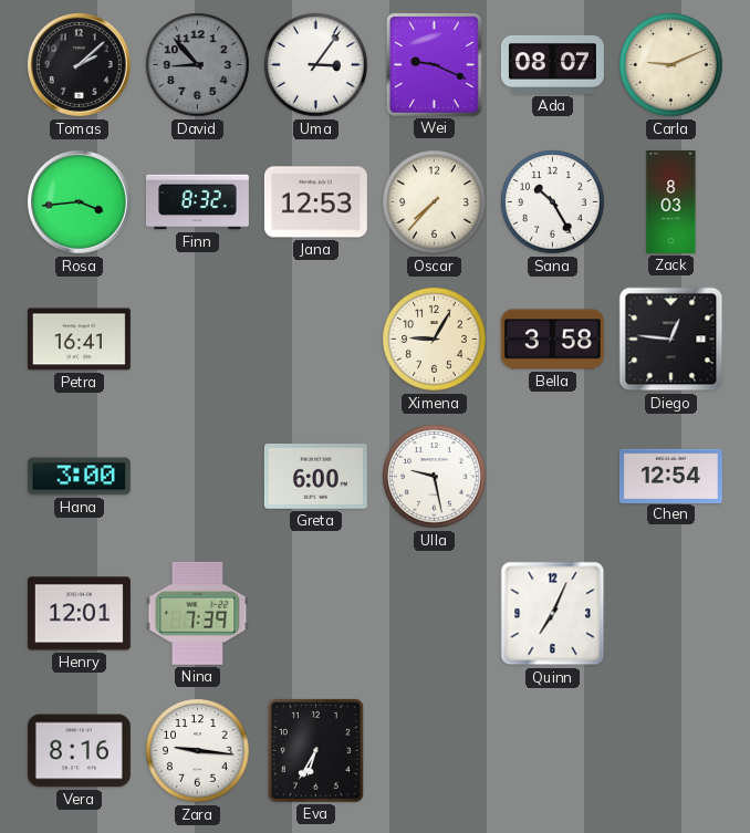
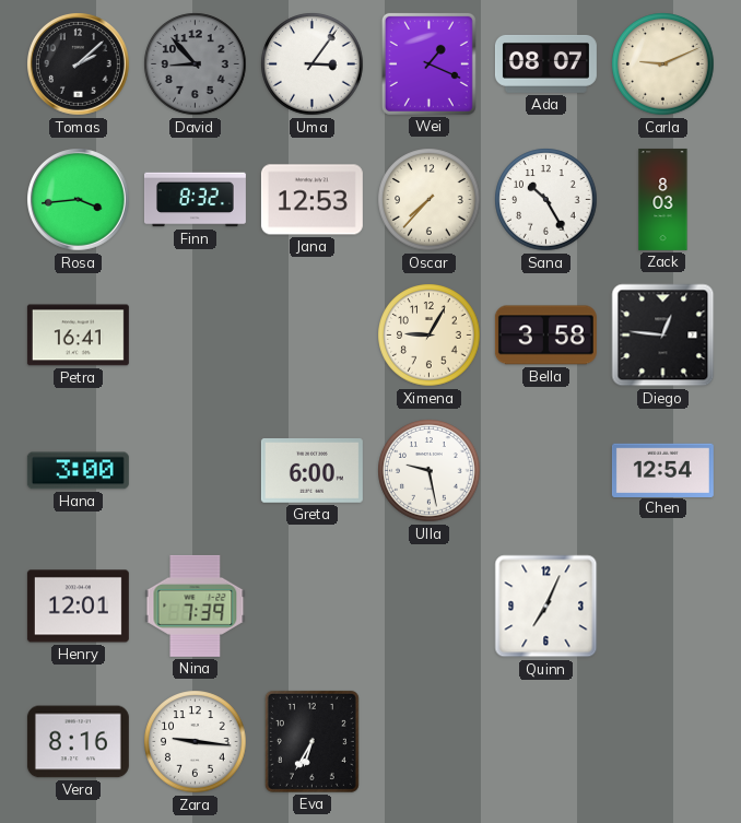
Wei: 9:19 -> 1:19
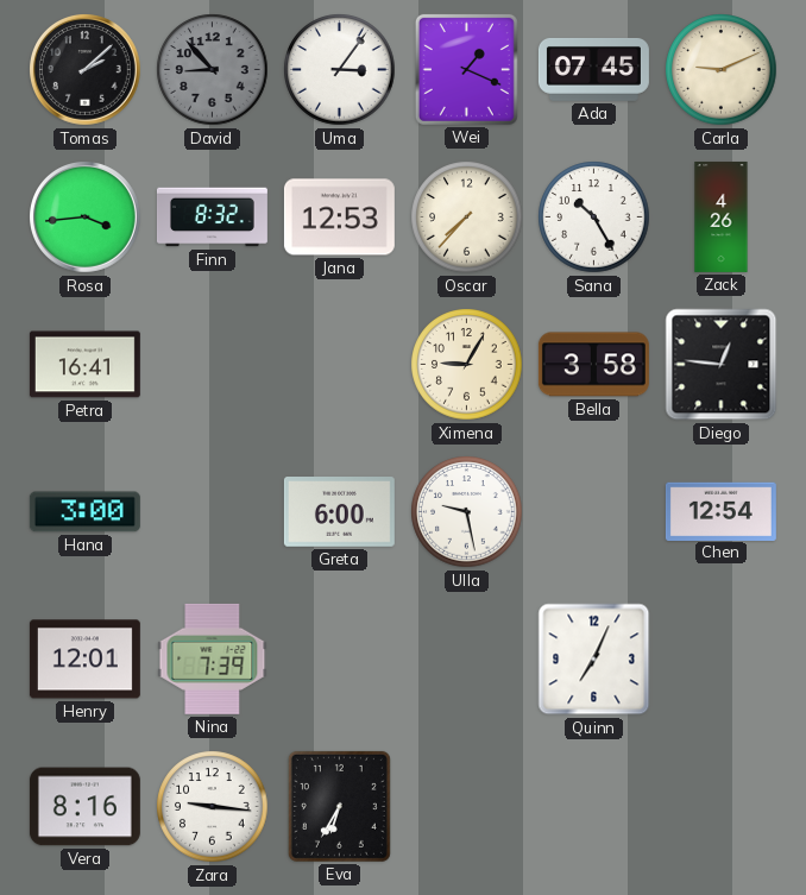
Ada: 08:07 -> 07:45
Zack: 8:03 -> 4:26
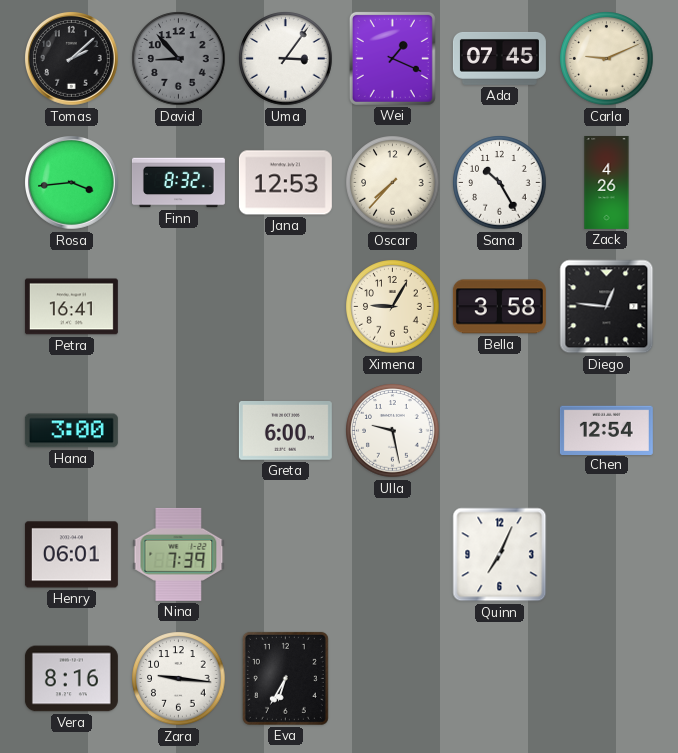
Henry: 12:01 -> 06:01
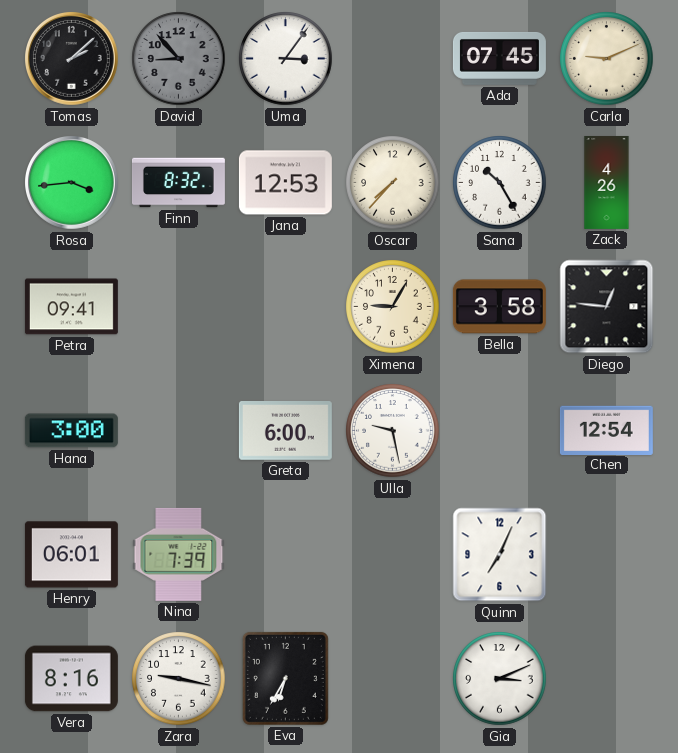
Wei: 1:19 -> none
Petra: 16:41 -> 09:41
Zara: 9:16 -> 9:17
Gia: none -> 3:11
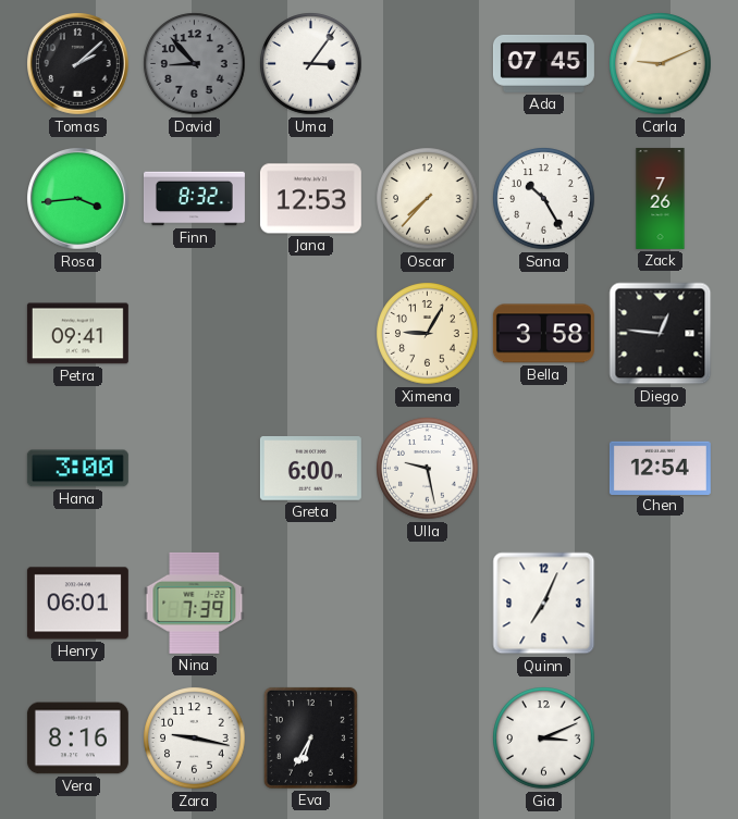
Zack: 4:26 -> 7:26
